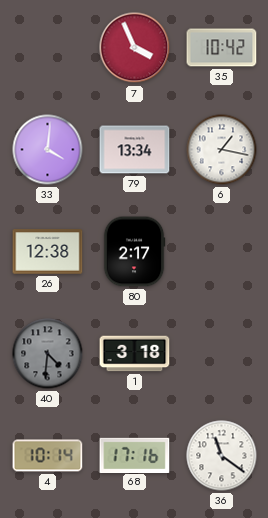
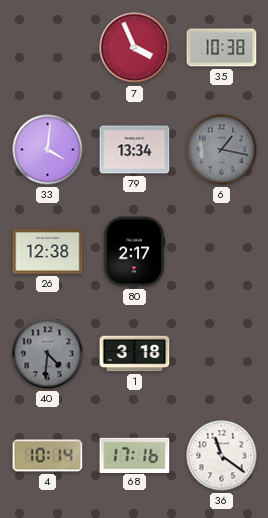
35: 10:42 -> 10:38
6 dial: white -> grey
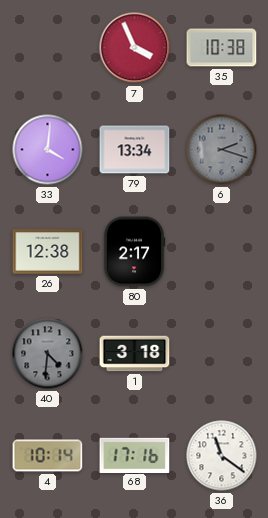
6: 1:17 -> 2:18
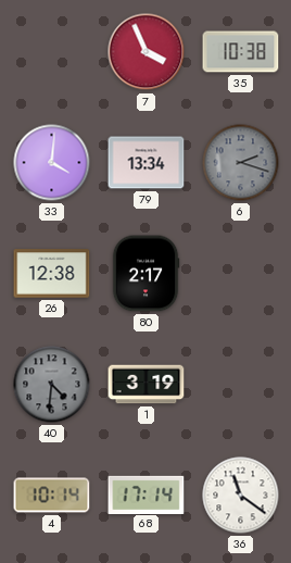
1: 3:18 -> 3:19
68: 17:16 -> 17:14
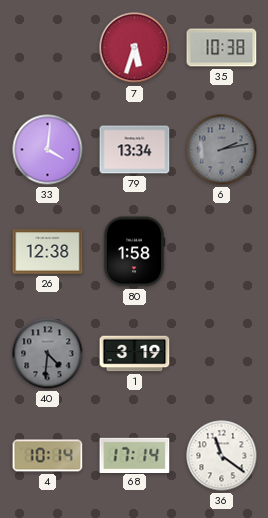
7: 3:56 -> 5:33
6: 2:18 -> 2:13
80: 2:17 -> 1:58
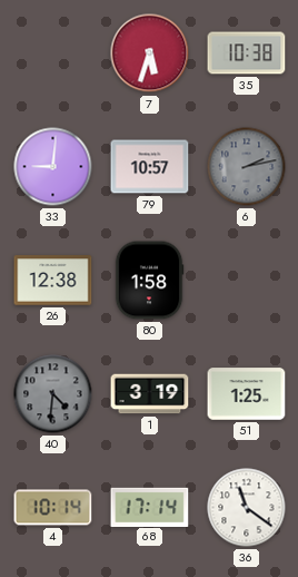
33: 4:01 -> 9:01
79: 13:34 -> 10:57
51: none -> 1:25
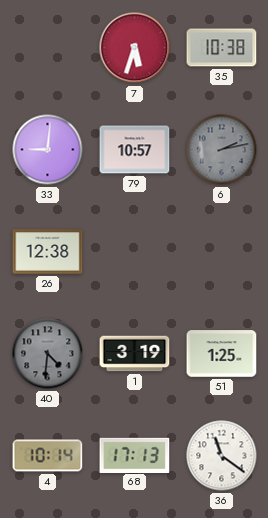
80: 1:58 -> none
68: 17:14 -> 17:13
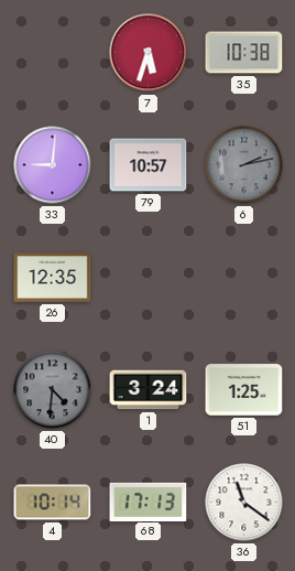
26: 12:38 -> 12:35
1: 3:19 -> 3:24
